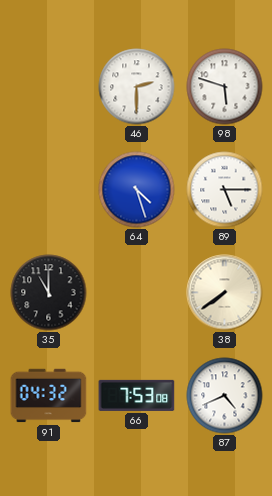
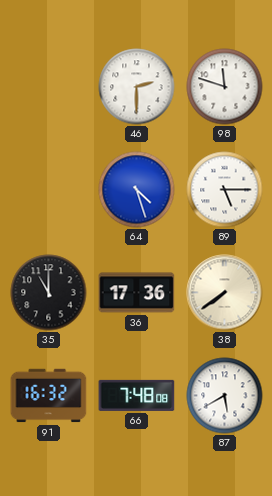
98: 5:48 -> 11:48
36: none -> 17:36
91: 04:32 -> 16:32
66: 7:53 -> 7:48
87: 4:41 -> 5:40
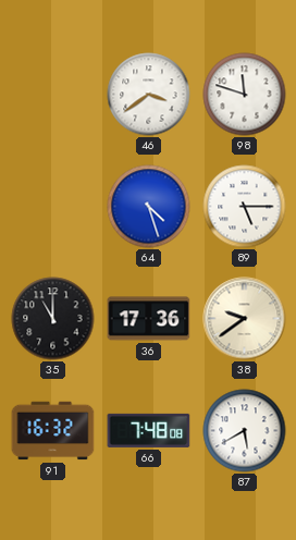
46: 2:30 -> 3:39
38: 7:39 -> 9:39
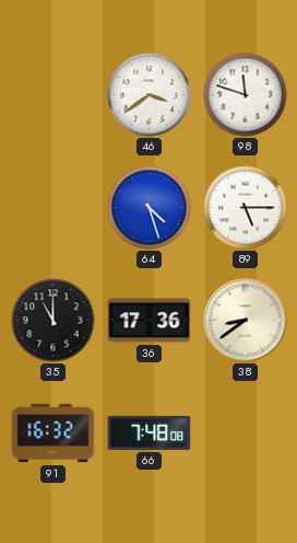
38: 9:39 -> 8:39
87: 5:40 -> none
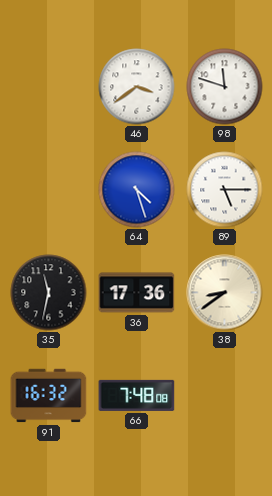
35: 11:00 -> 11:32
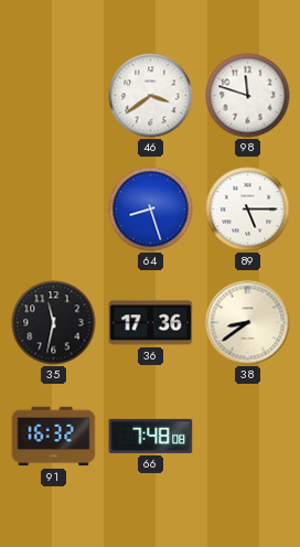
64: 4:27 -> 8:27
